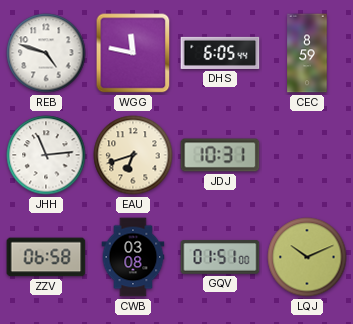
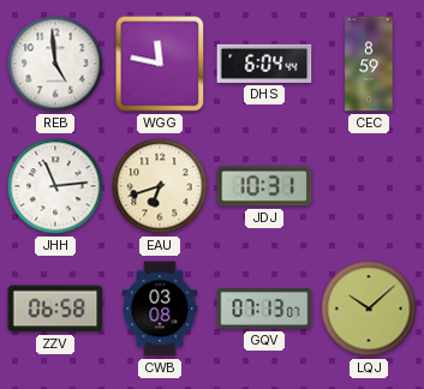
REB: 4:48 -> 4:59
DHS: 6:05 -> 6:04
GQV: 01:51 -> 07:13
LQJ: 10:11 -> 10:08
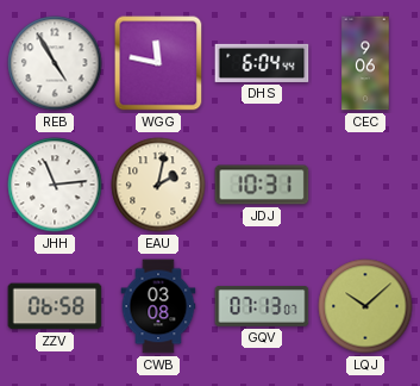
REB: 4:59 -> 4:55
CEC: 8:59 -> 9:06
EAU: 6:42 -> 2:02
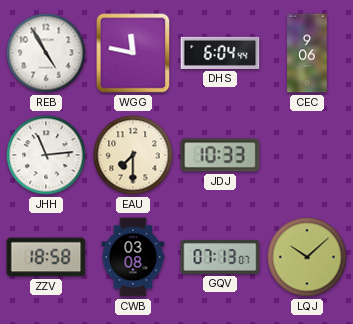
EAU: 2:02 -> 7:30
JDJ: 10:31 -> 10:33
ZZV: 06:58 -> 18:58
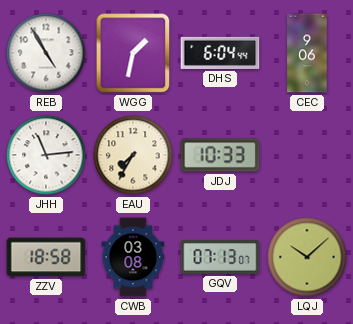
WGG: 11:47 -> 1:32
EAU: 7:30 -> 7:35
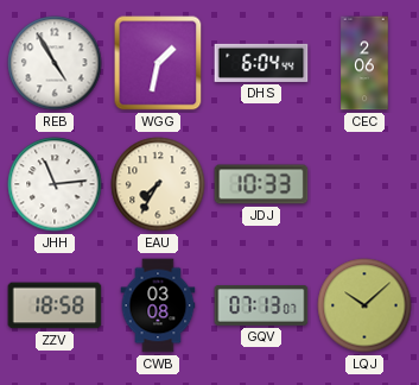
CEC: 9:06 -> 2:06
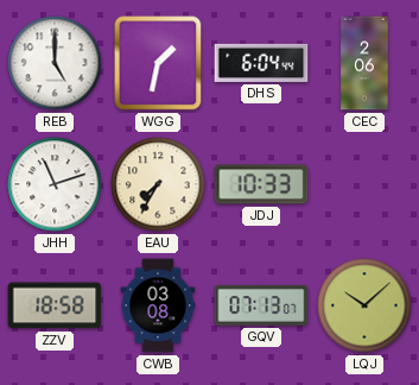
REB: 4:55 -> 5:00
JHH: 11:14 -> 11:12
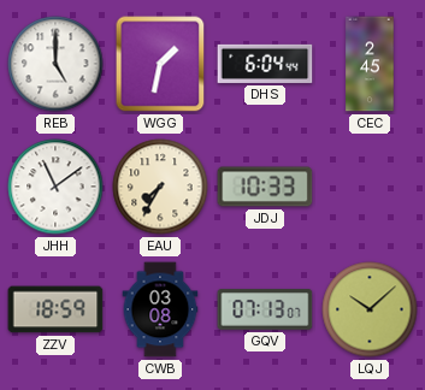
CEC: 2:06 -> 2:45
JHH: 11:12 -> 11:09
ZZV: 18:58 -> 18:59
